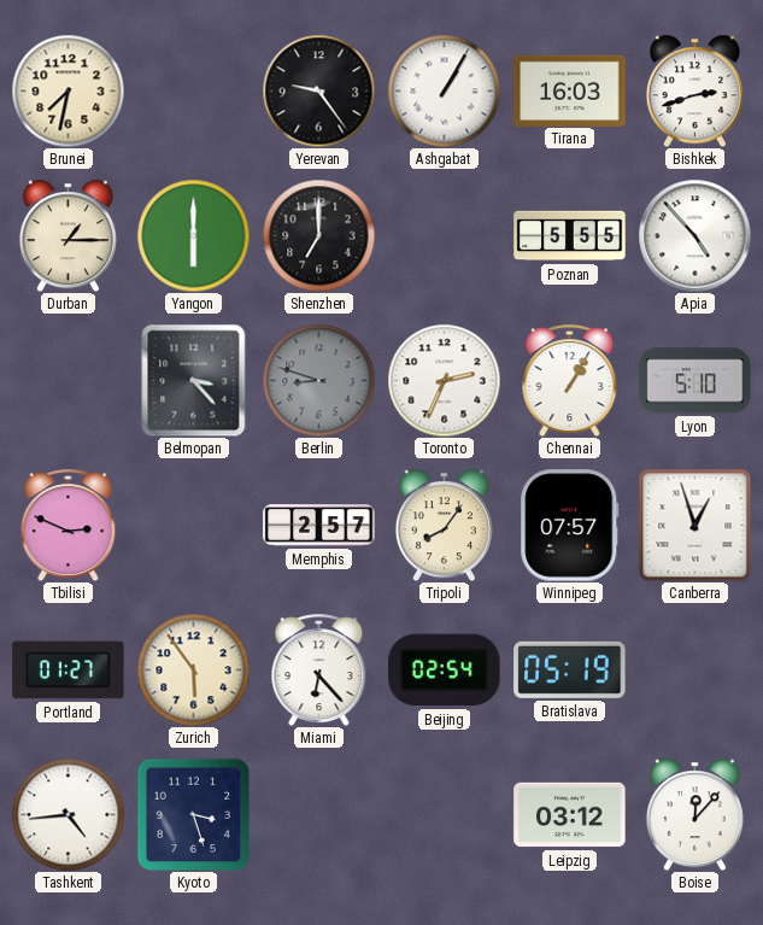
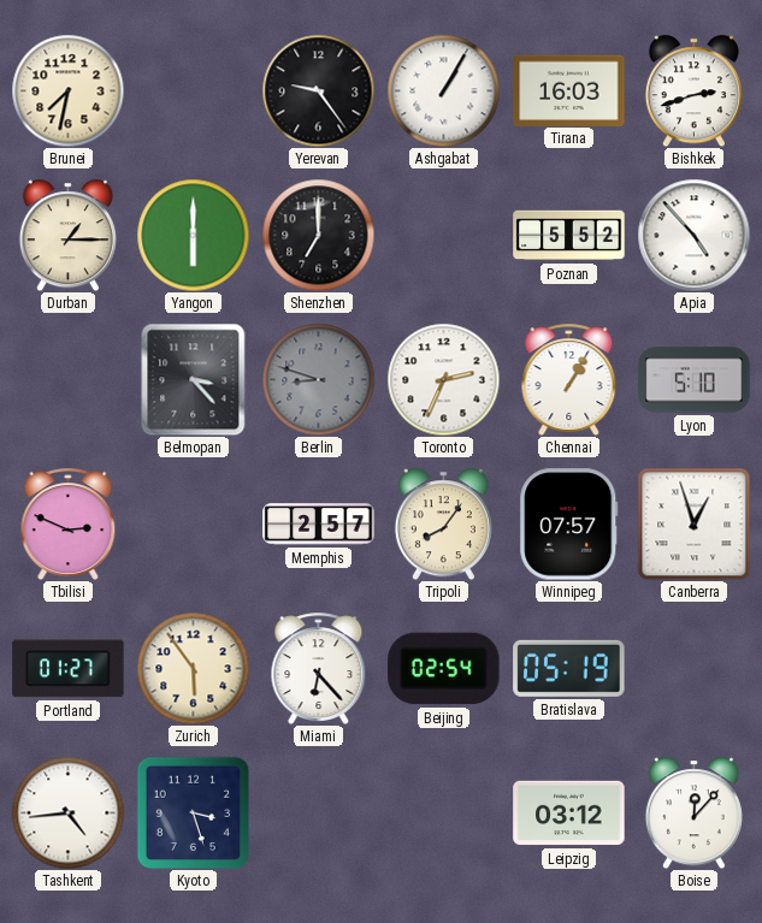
Poznan: 5:55 -> 5:52
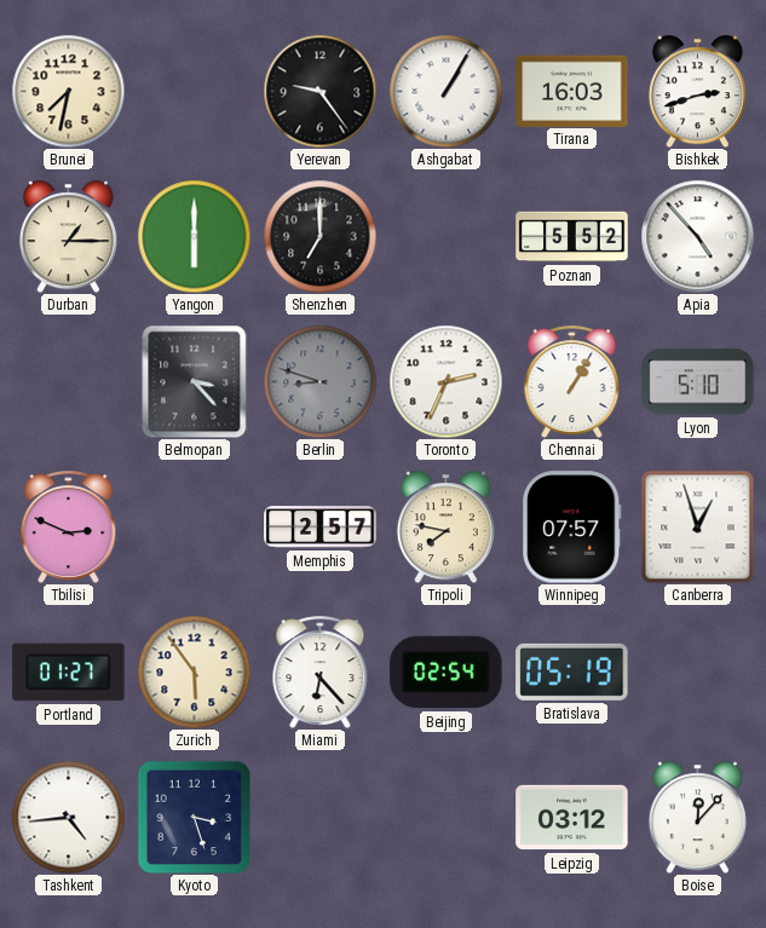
Tripoli: 8:06 -> 7:47
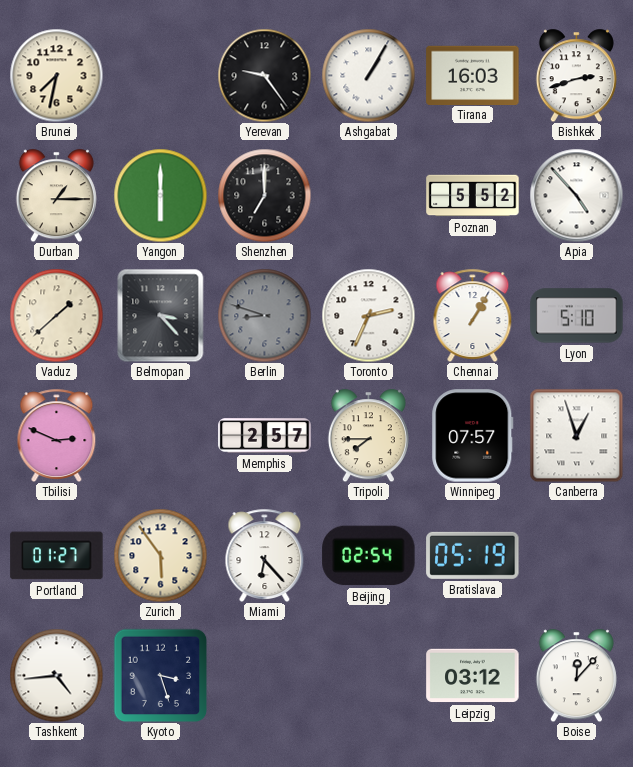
Vaduz: none -> 1:38
Tripoli: 7:47 -> 7:45
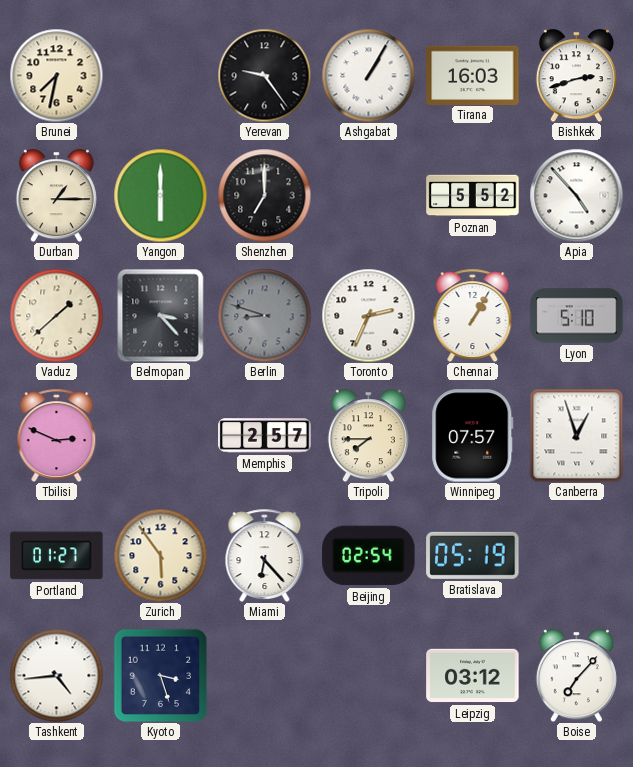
Boise: 12:07 -> 7:07
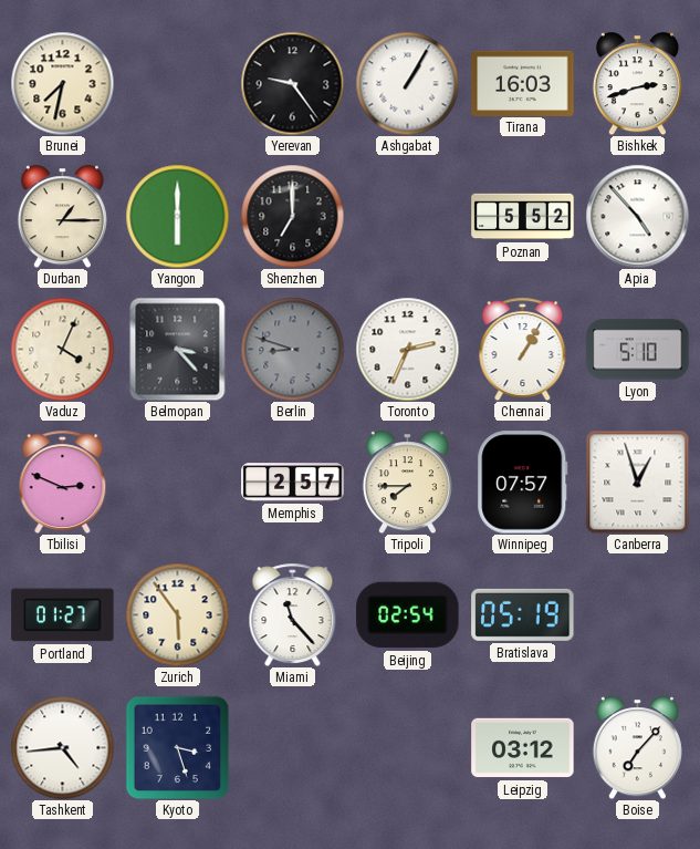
Vaduz: 1:38 -> 4:04
Miami: 6:23 -> 11:23
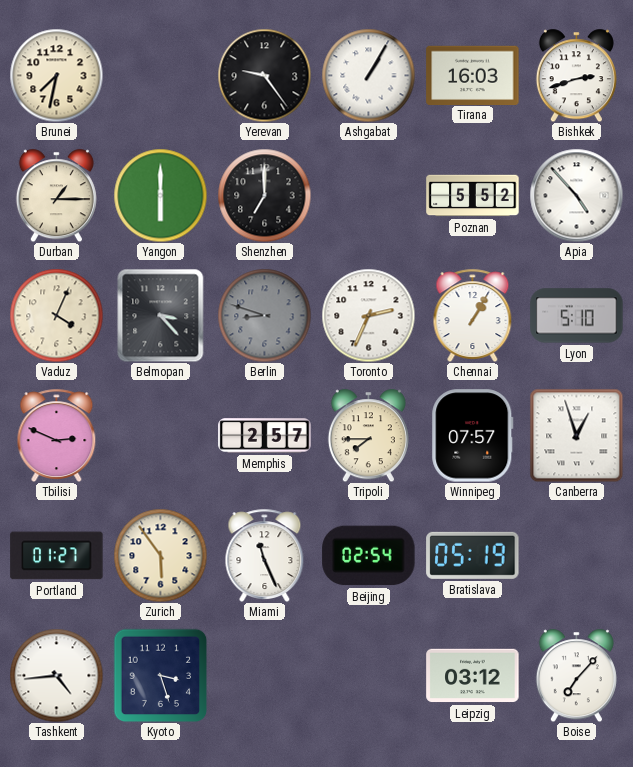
Miami: 11:23 -> 11:26
